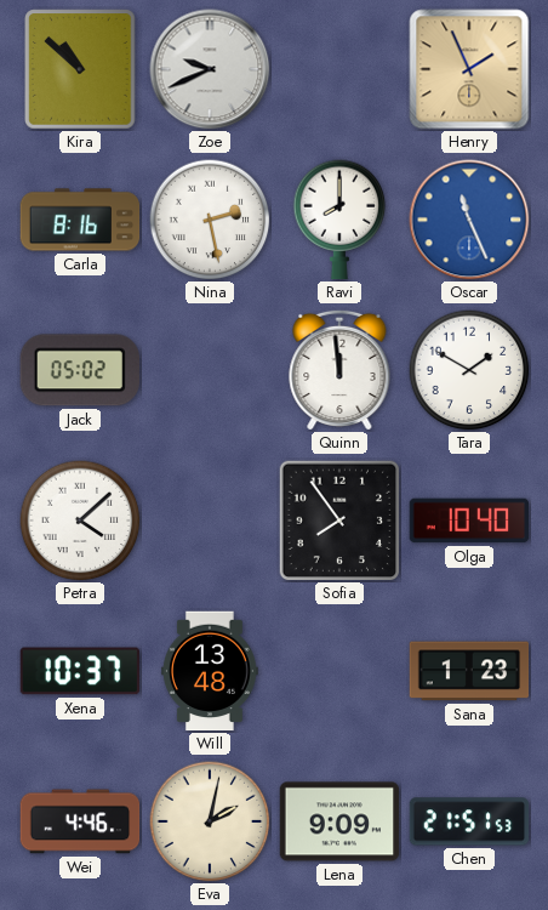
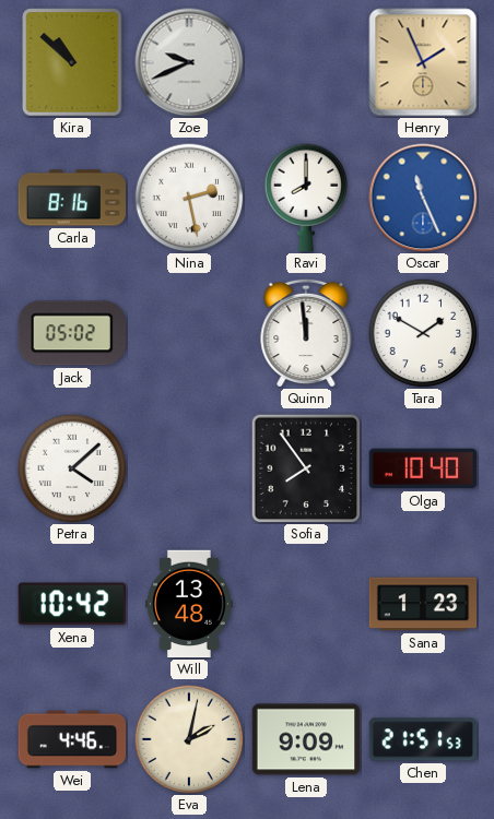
Xena: 10:37 -> 10:42
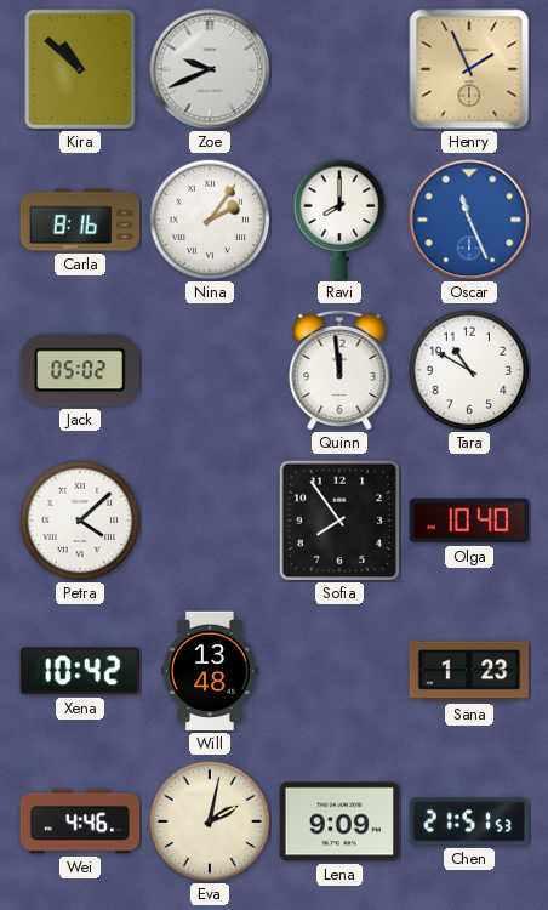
Nina: 2:28 -> 2:06
Tara: 1:50 -> 10:50
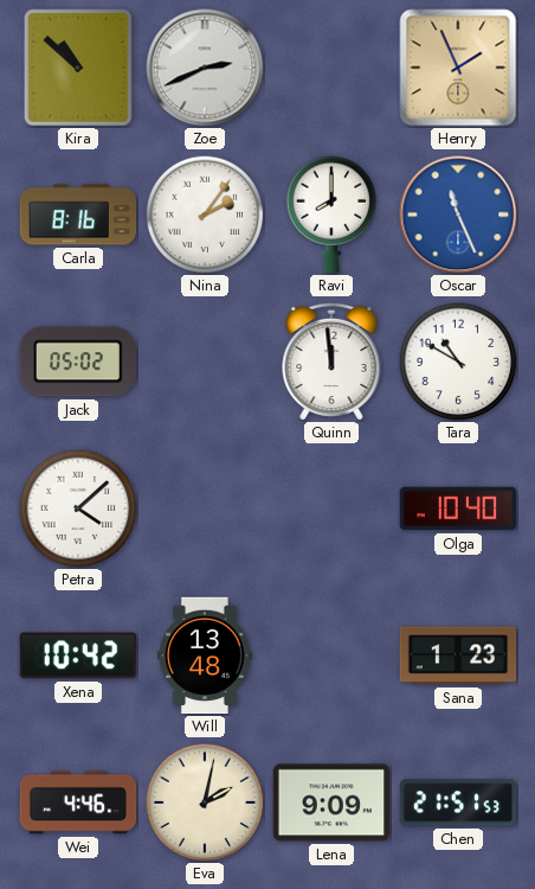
Zoe: 9:41 -> 2:41
Sofia: 7:54 -> none
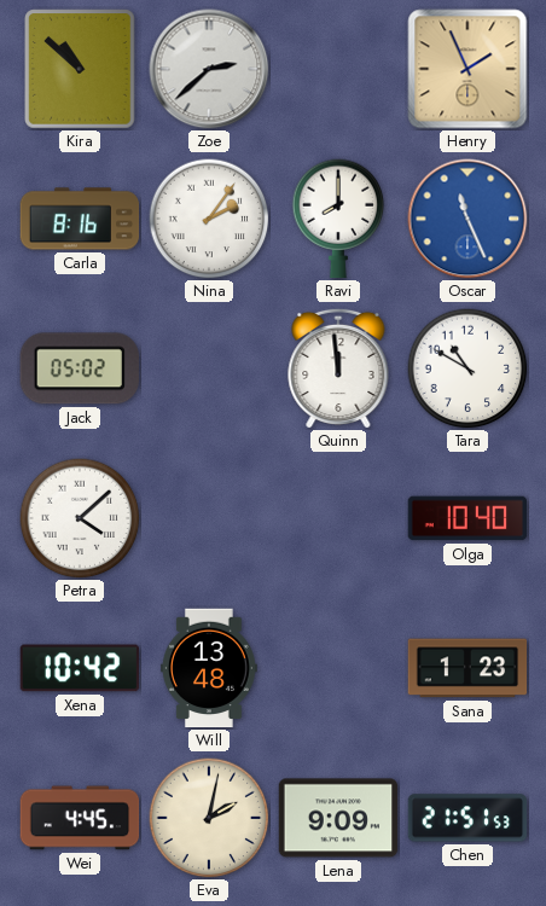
Zoe: 2:41 -> 2:38
Wei: 4:46 -> 4:45
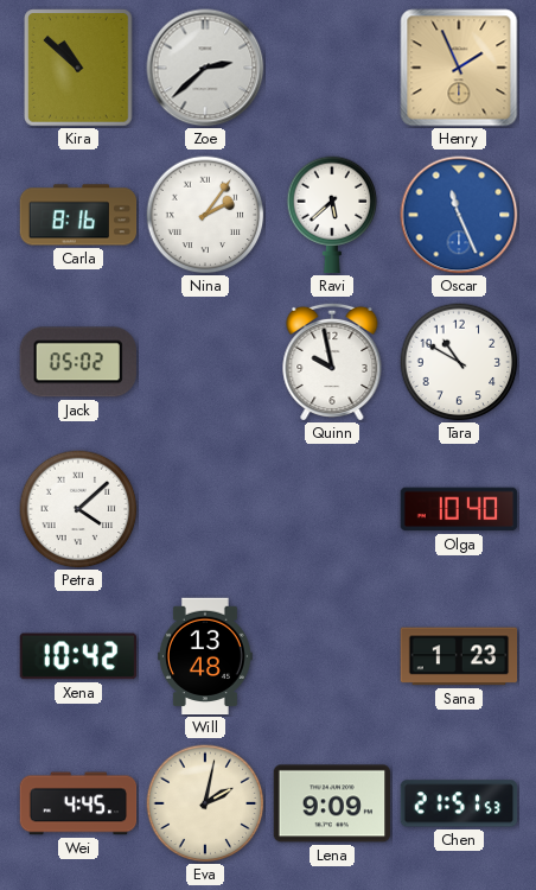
Ravi: 8:00 -> 5:38
Quinn: 11:59 -> 9:58
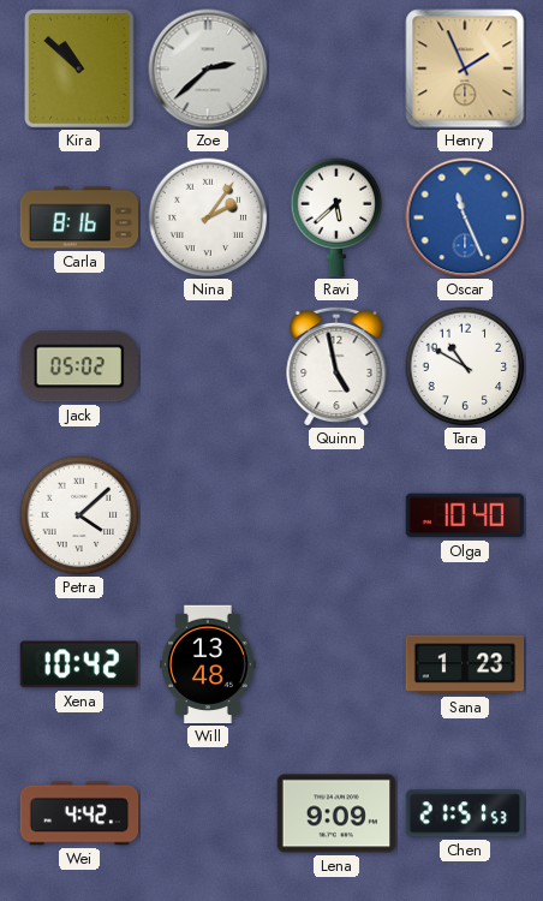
Quinn: 9:58 -> 4:58
Wei: 4:45 -> 4:42
Eva: 2:02 -> none
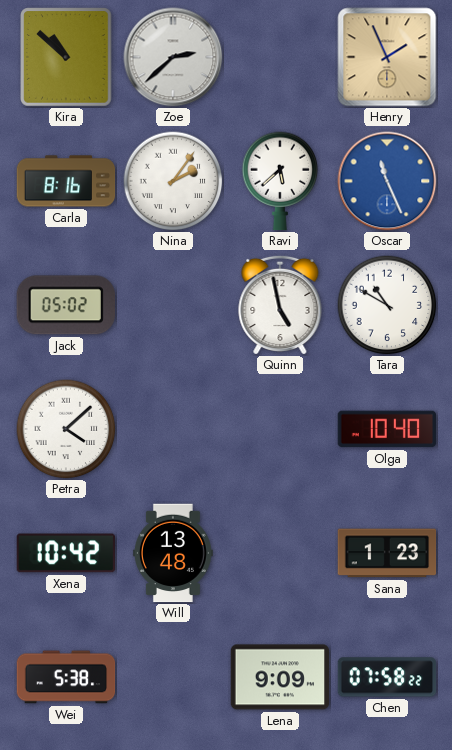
Wei: 4:42 -> 5:38
Chen: 21:51 -> 07:58
